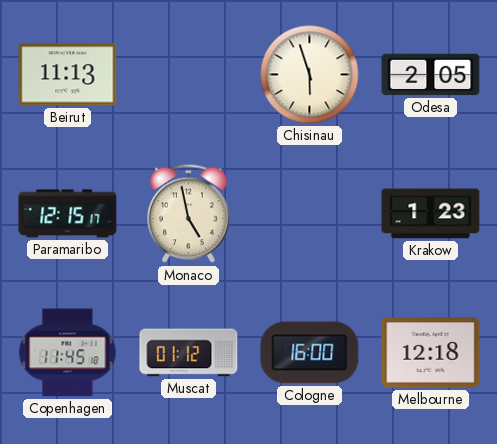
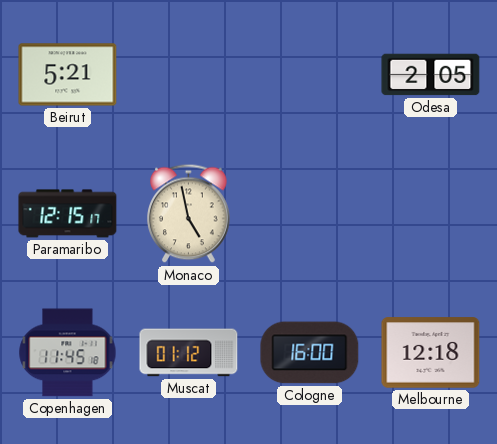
Beirut: 11:13 -> 5:21
Chisinau: 5:57 -> none
Krakow: 1:23 -> none
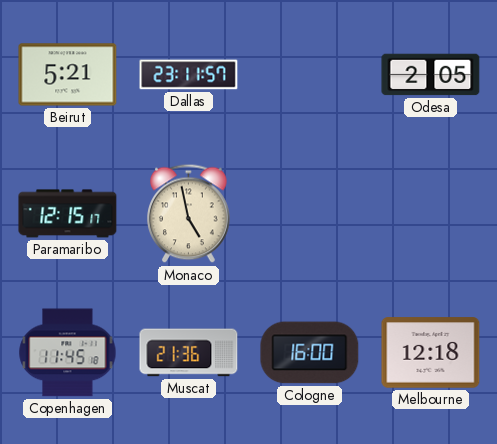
Dallas: none -> 23:11
Muscat: 01:12 -> 21:36
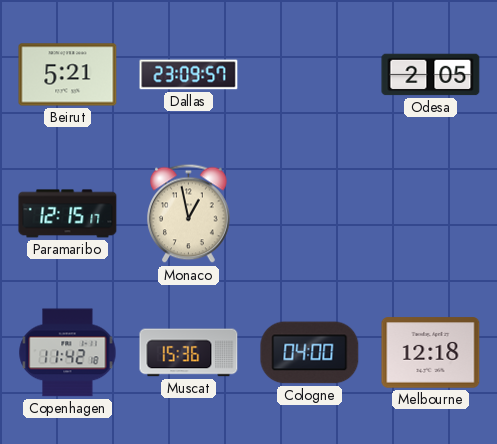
Dallas: 23:11 -> 23:09
Monaco: 4:58 -> 12:58
Copenhagen: 11:45 -> 11:42
Muscat: 21:36 -> 15:36
Cologne: 16:00 -> 04:00
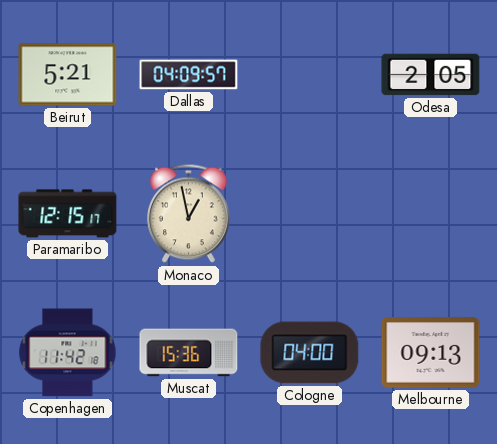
Dallas: 23:09 -> 04:09
Melbourne: 12:18 -> 09:13
